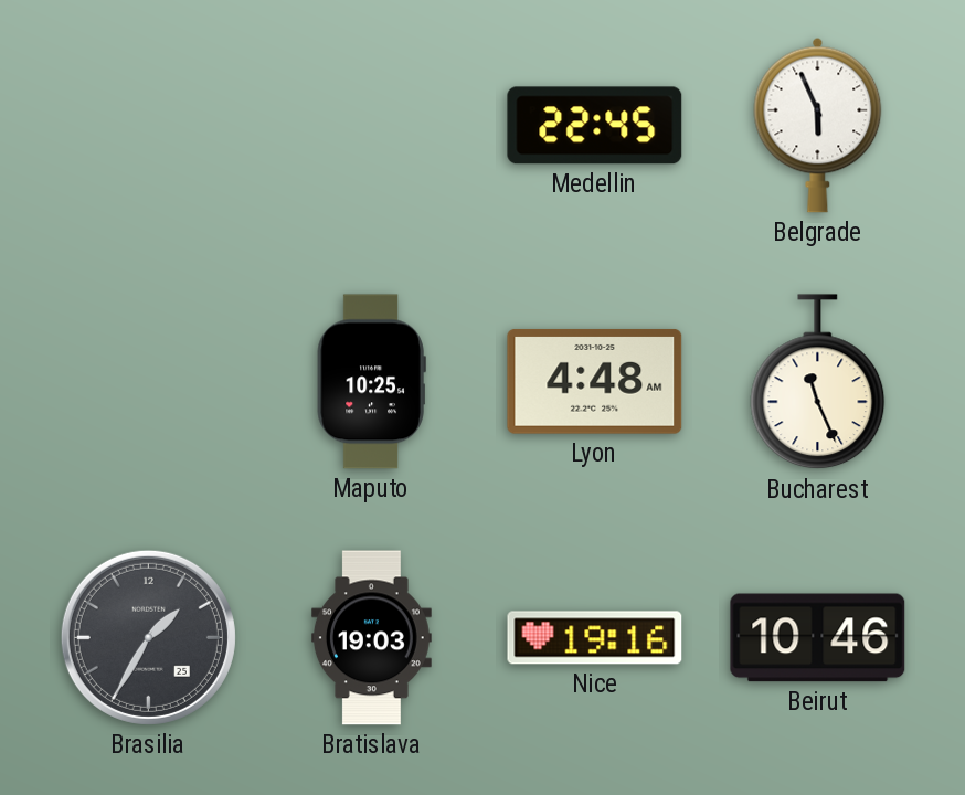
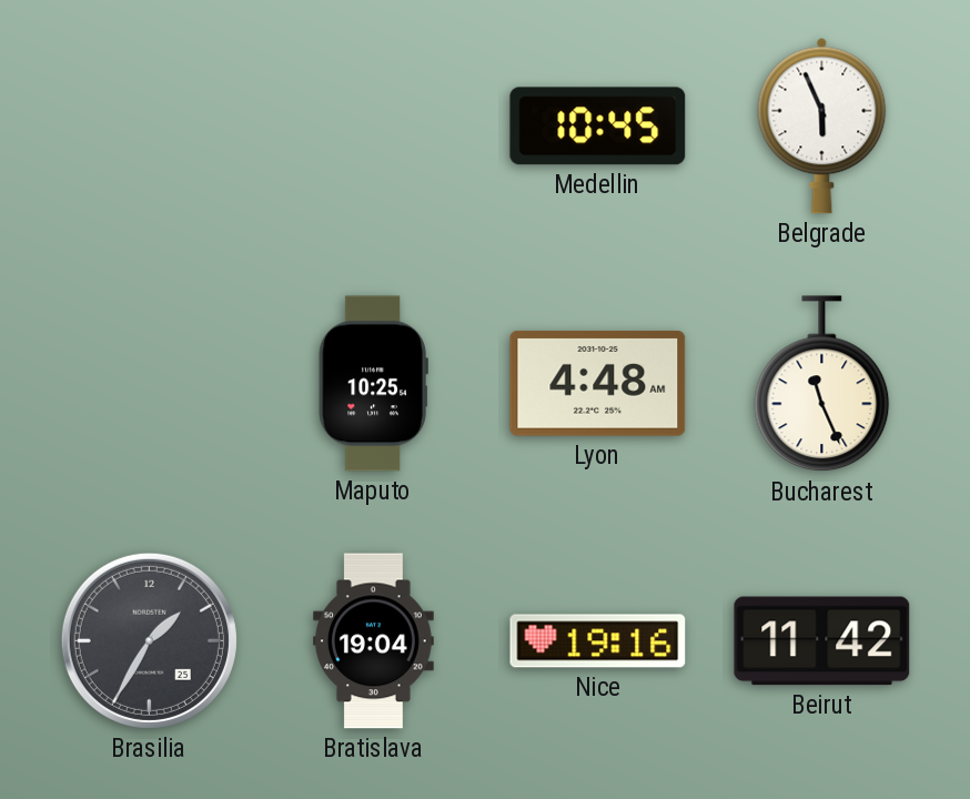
Medellin: 22:45 -> 10:45
Bratislava: 19:03 -> 19:04
Beirut: 10:46 -> 11:42
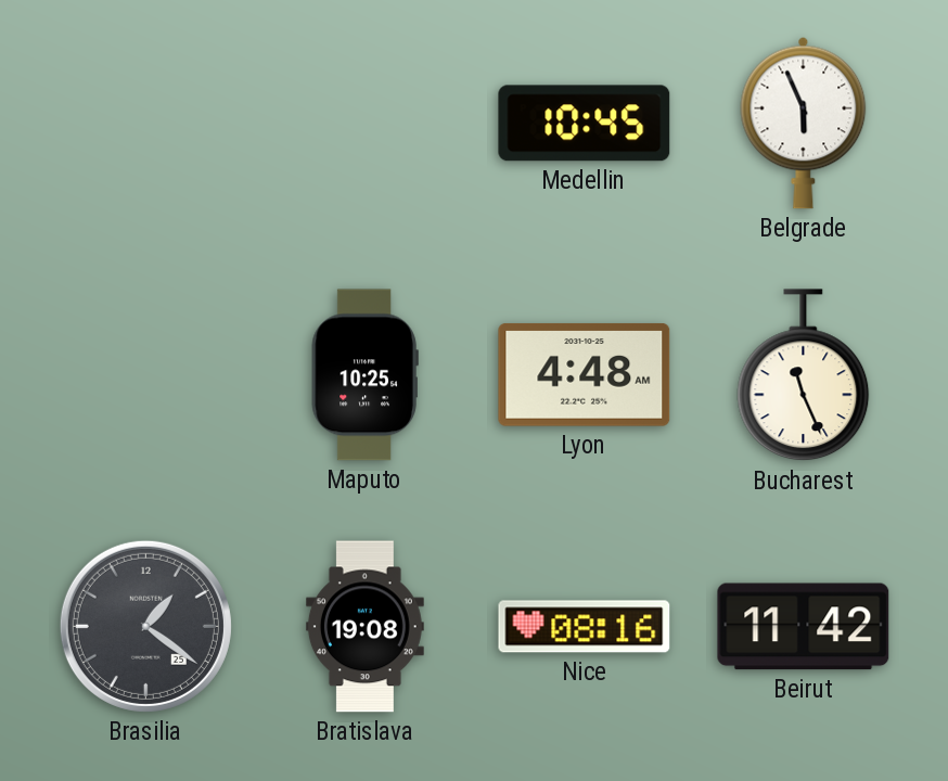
Brasilia: 1:35 -> 1:21
Bratislava: 19:04 -> 19:08
Nice: 19:16 -> 08:16
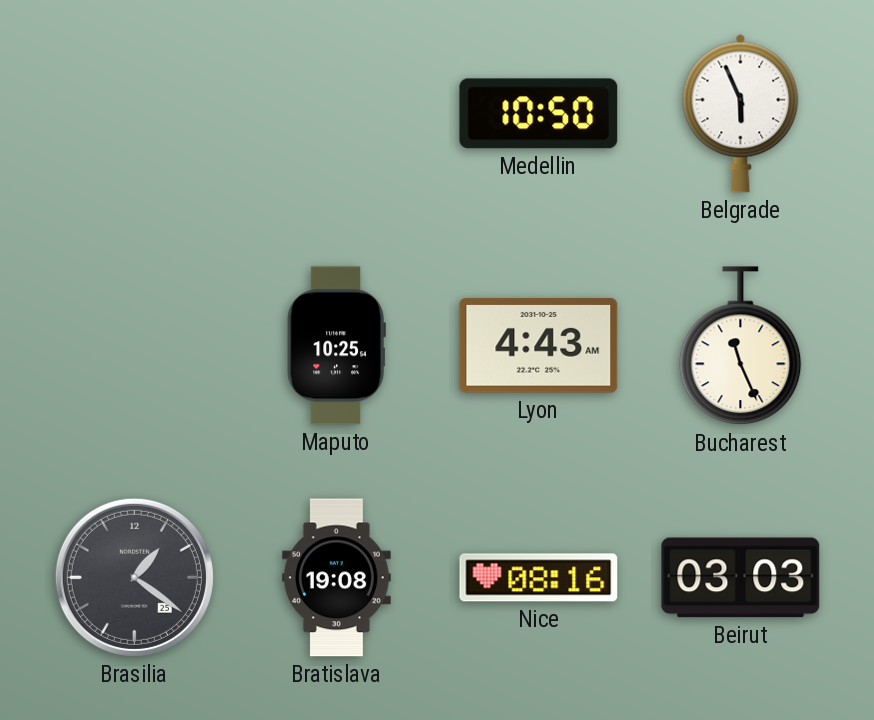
Medellin: 10:45 -> 10:50
Lyon: 4:48 -> 4:43
Beirut: 11:42 -> 03:03
